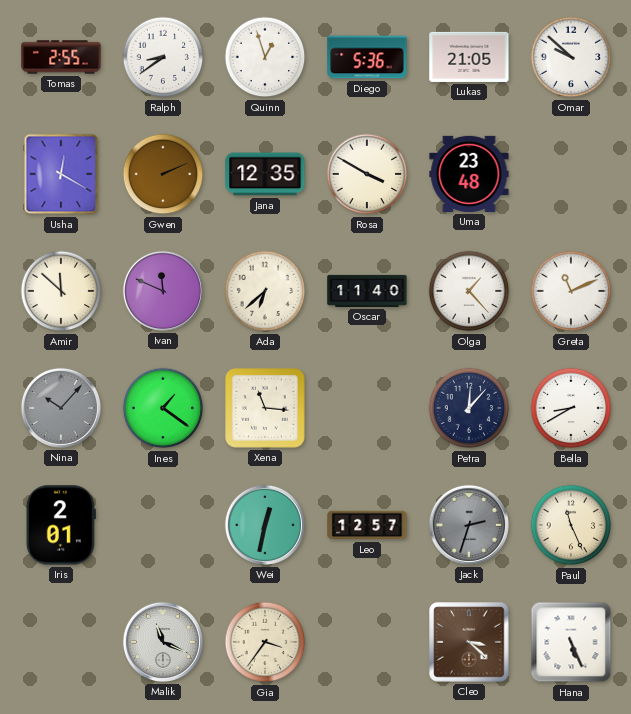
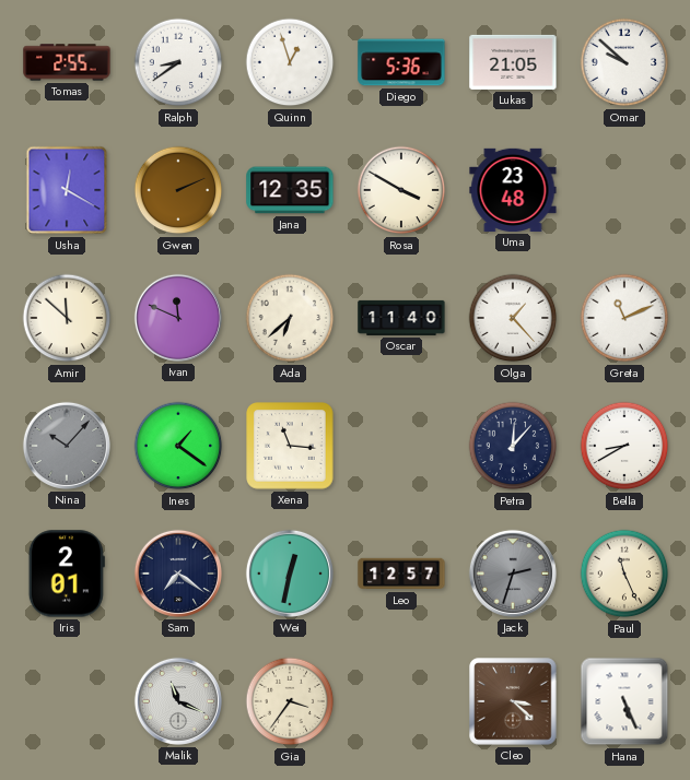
Sam: none -> 7:21
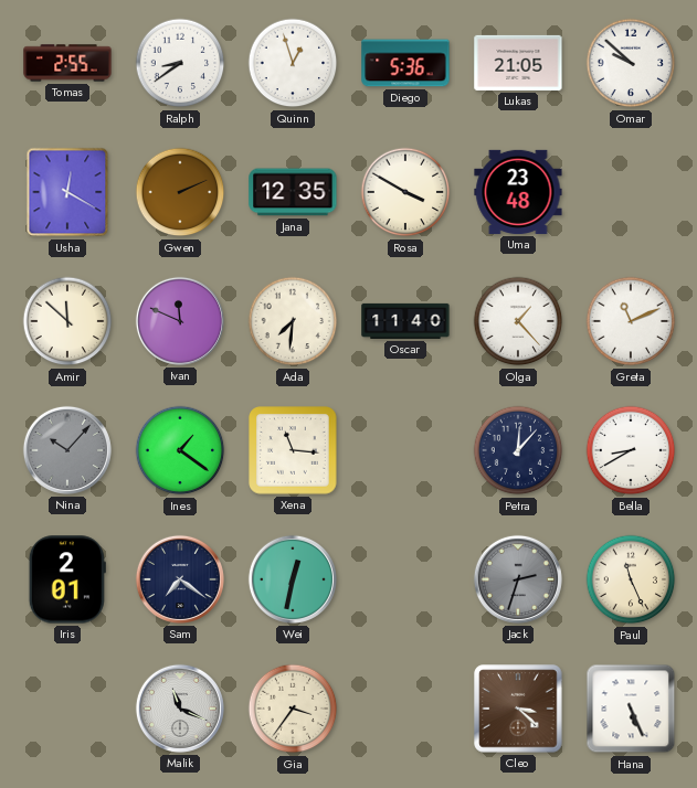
Ada: 6:38 -> 7:31
Leo: 12:57 -> none
